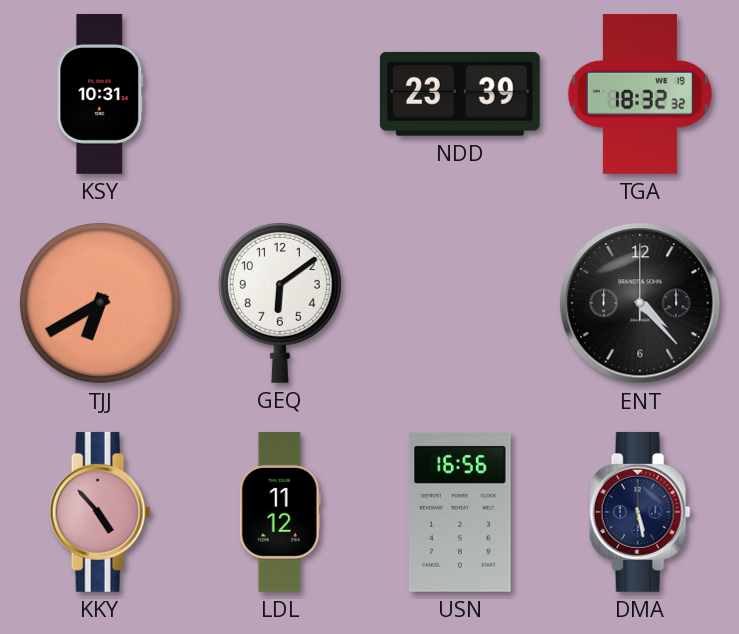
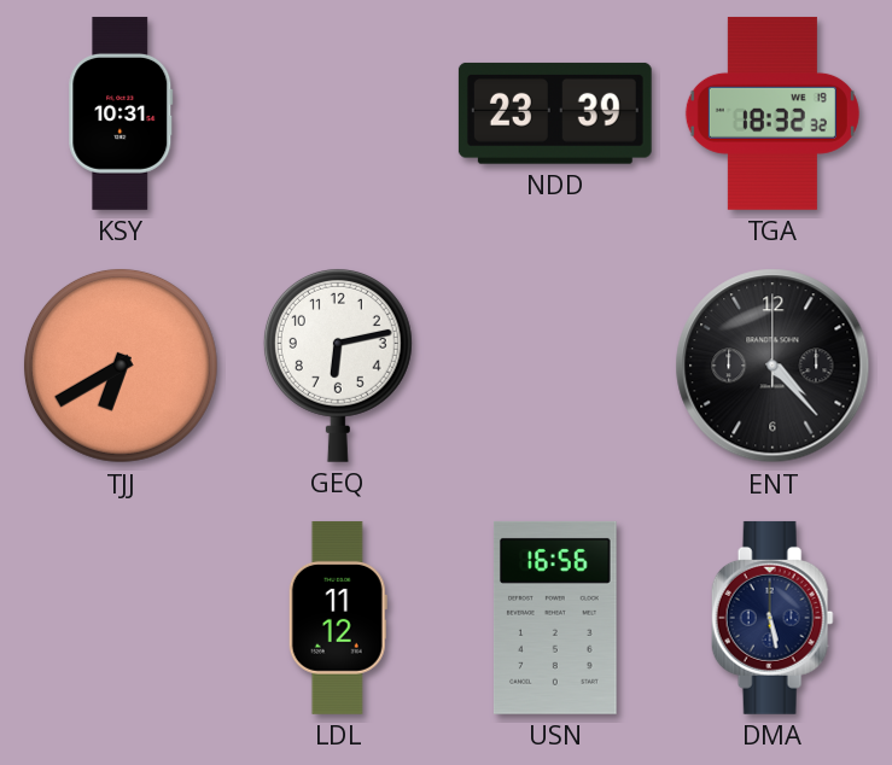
GEQ: 6:09 -> 6:13
KKY: 4:53 -> none
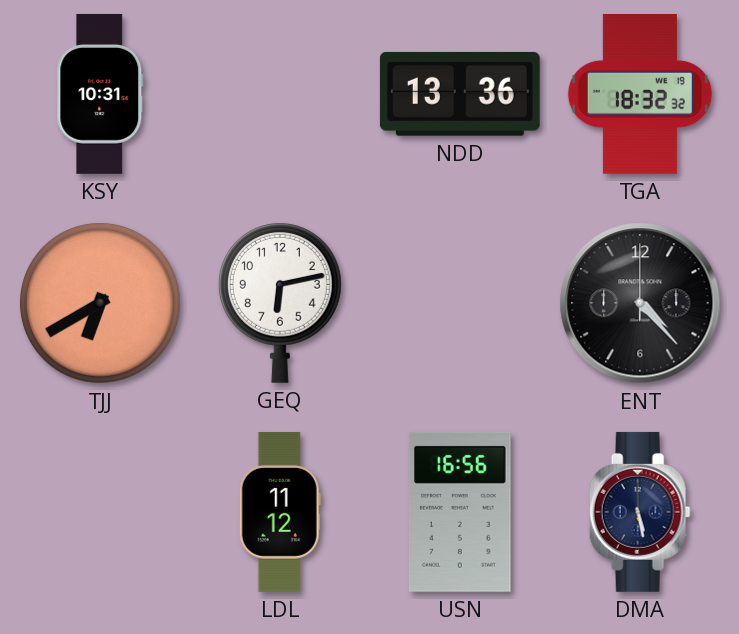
NDD: 23:39 -> 13:36
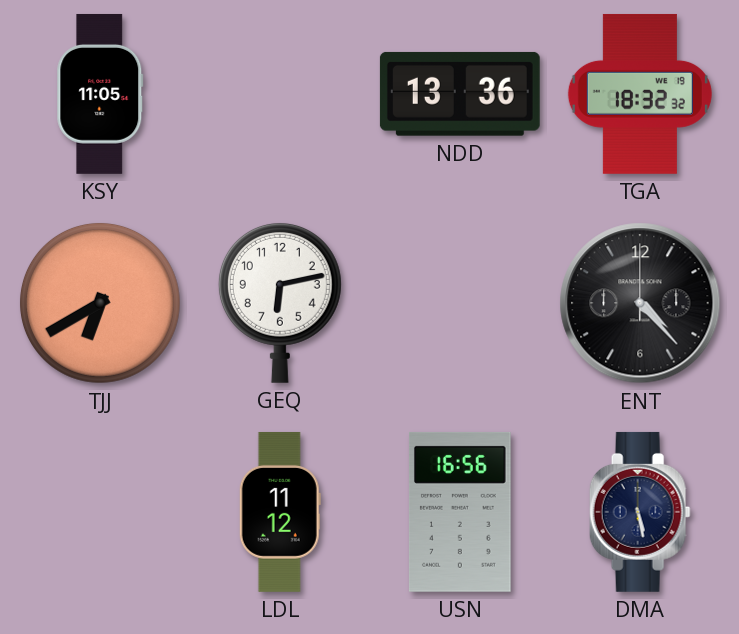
KSY: 10:31 -> 11:05
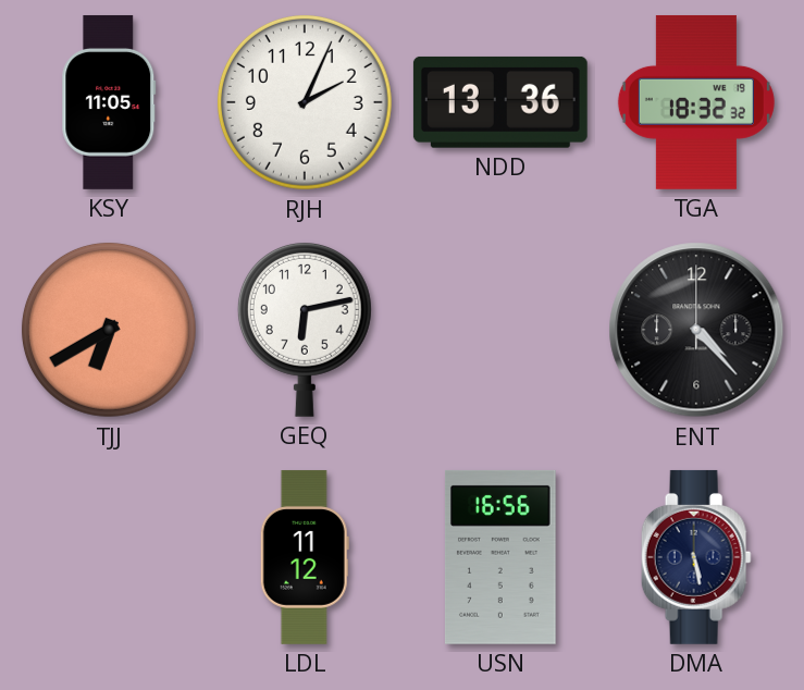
RJH: none -> 2:04
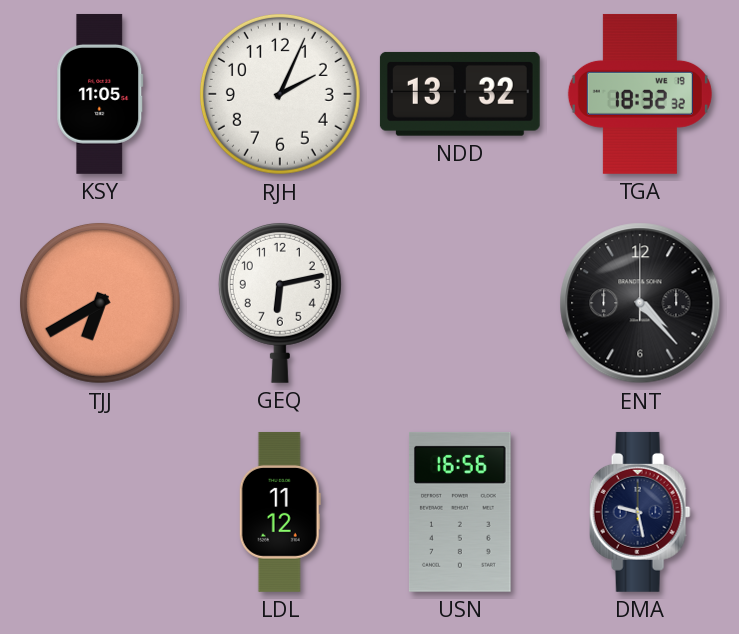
NDD: 13:36 -> 13:32
DMA: 5:28 -> 9:28
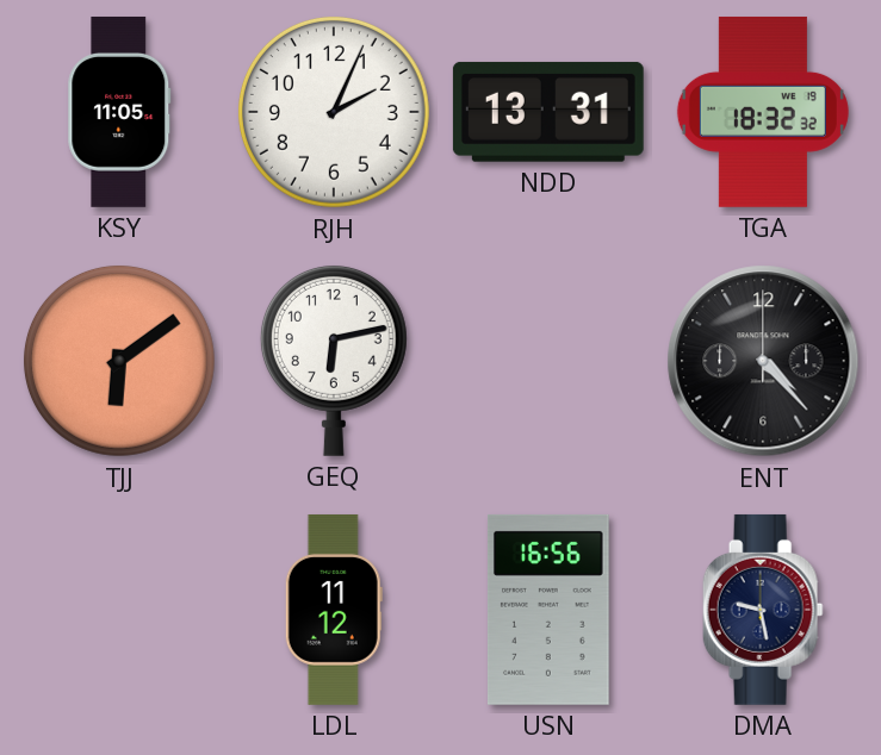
NDD: 13:32 -> 13:31
TJJ: 6:40 -> 6:09
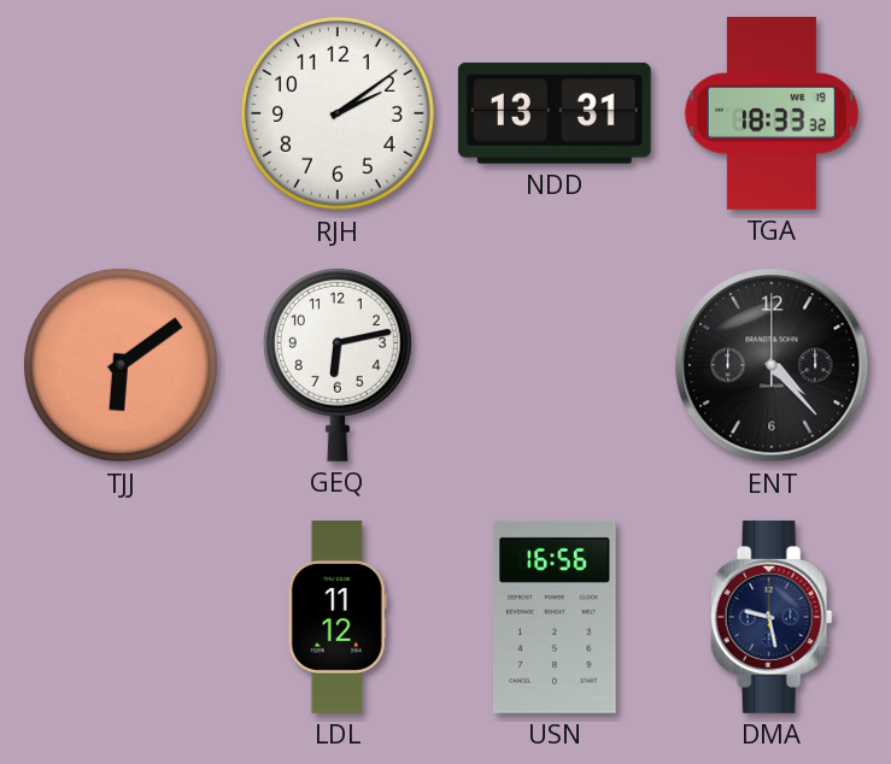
KSY: 11:05 -> none
RJH: 2:04 -> 2:09
TGA: 18:32 -> 18:33
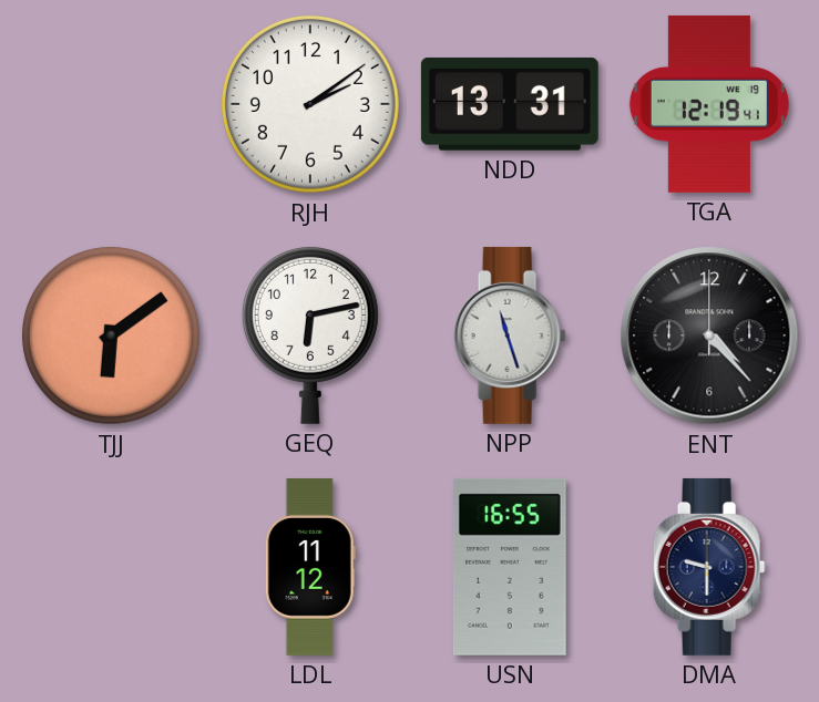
TGA: 18:33 -> 12:19
NPP: none -> 11:27
USN: 16:56 -> 16:55
DMA: 9:28 -> 9:30
